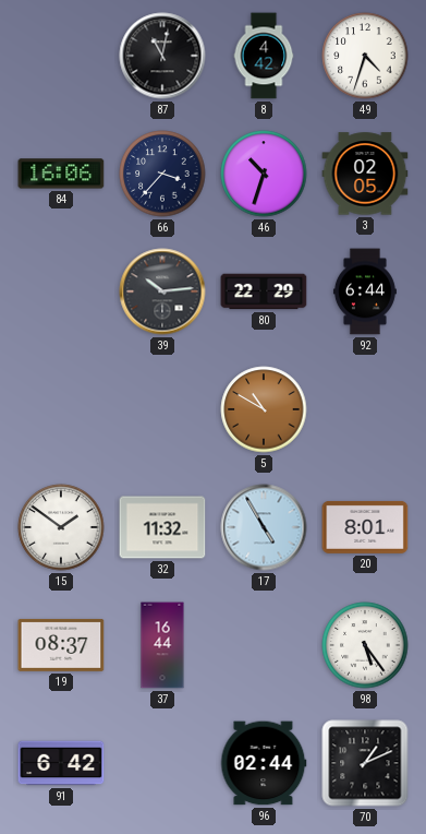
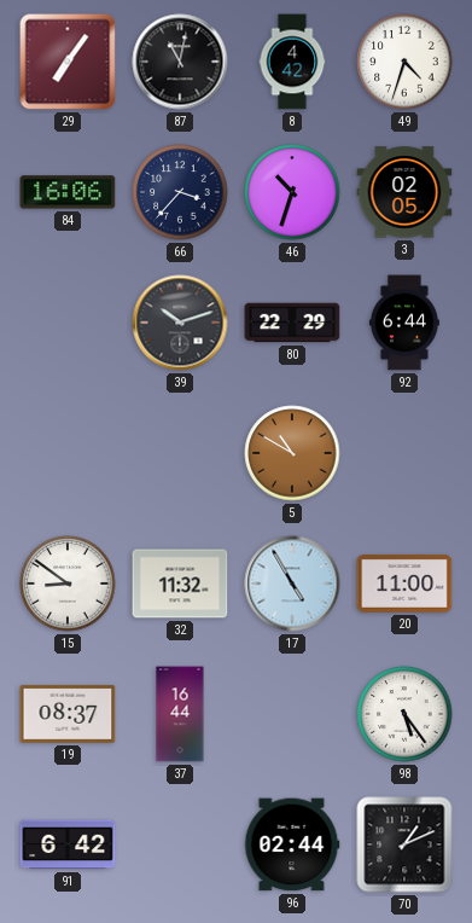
29: none -> 7:06
39: 10:14 -> 10:12
15: 1:51 -> 8:51
20: 8:01 -> 11:00
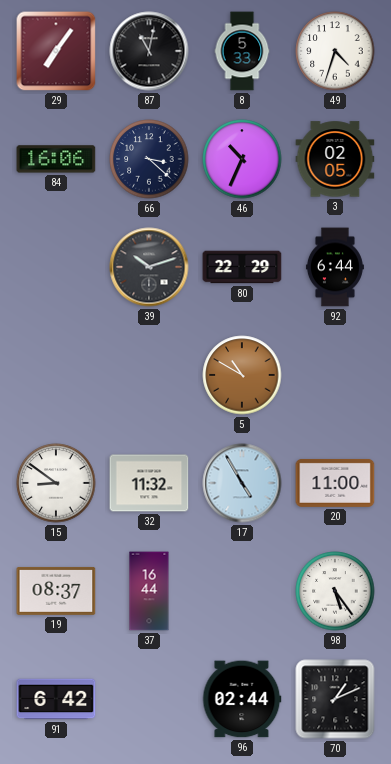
8: 4:42 -> 5:33
66: 3:37 -> 3:22
46: 10:33 -> 10:34
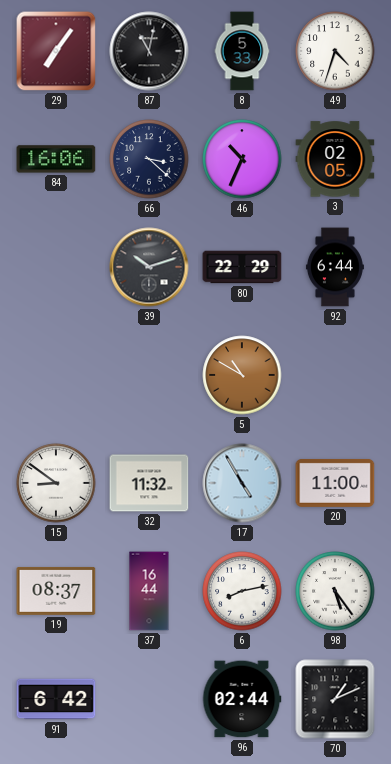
6: none -> 8:13
